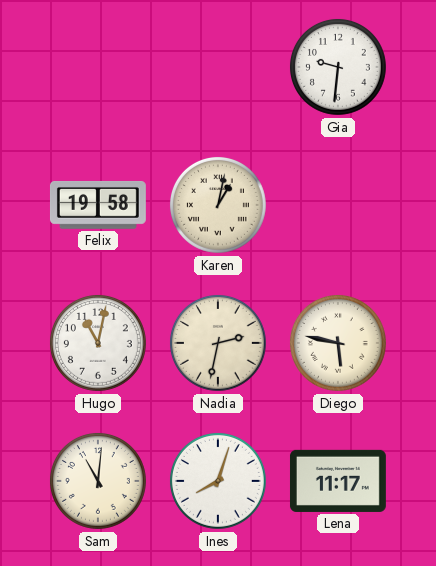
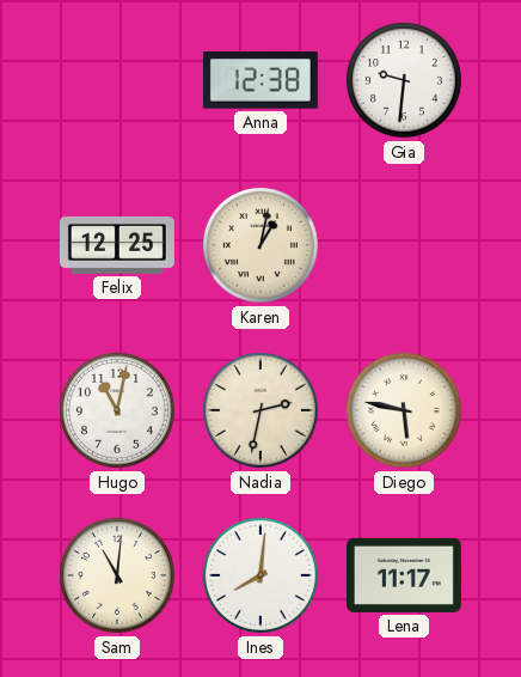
Anna: none -> 12:38
Felix: 19:58 -> 12:25
Ines: 8:03 -> 8:01
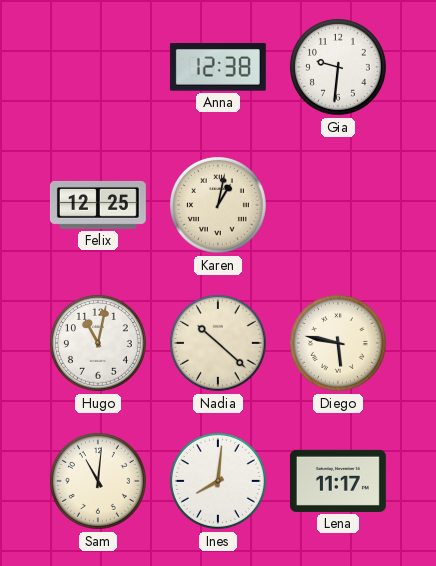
Nadia: 2:32 -> 10:22
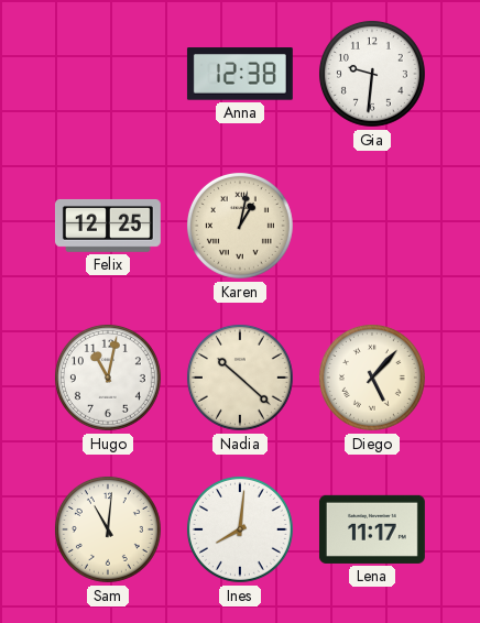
Diego: 5:47 -> 5:07
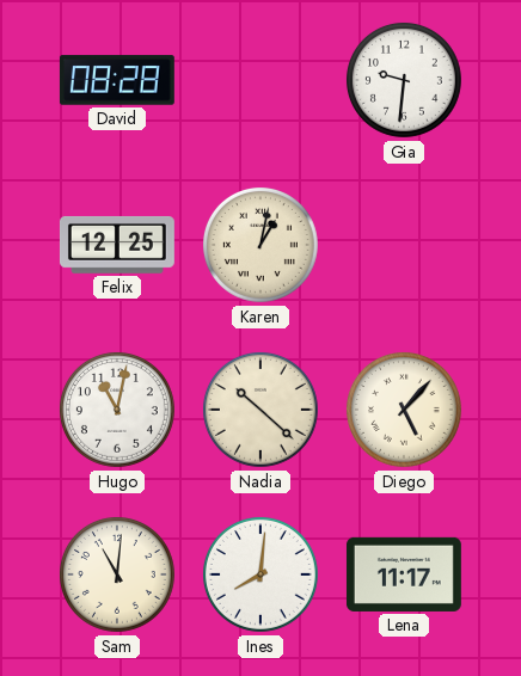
David: none -> 08:28
Anna: 12:38 -> none
